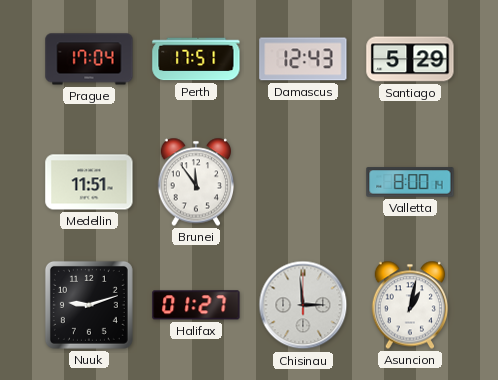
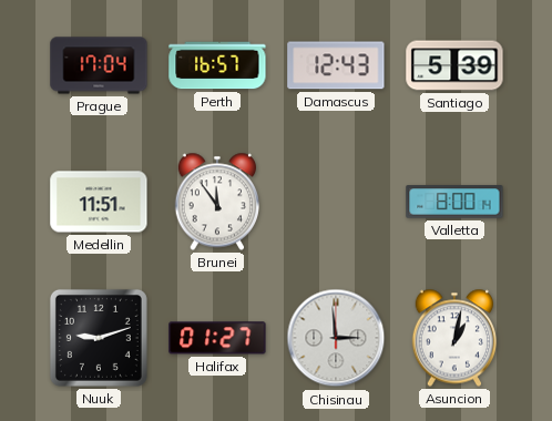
Perth: 17:51 -> 16:57
Santiago: 5:29 -> 5:39
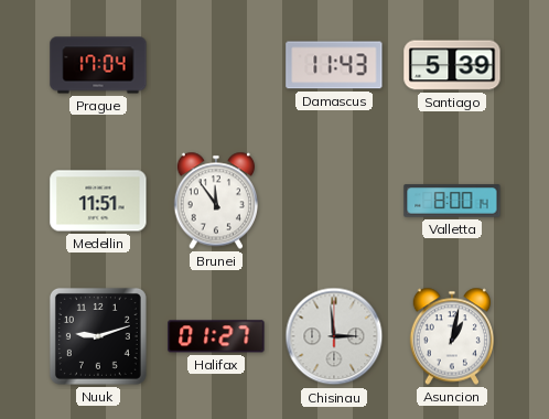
Perth: 16:57 -> none
Damascus: 12:43 -> 11:43
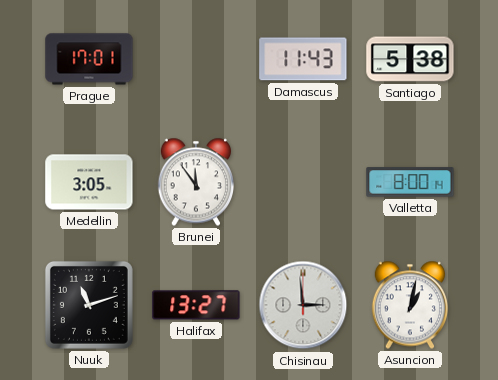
Prague: 17:04 -> 17:01
Santiago: 5:39 -> 5:38
Medellin: 11:51 -> 3:05
Nuuk: 9:12 -> 11:12
Halifax: 01:27 -> 13:27
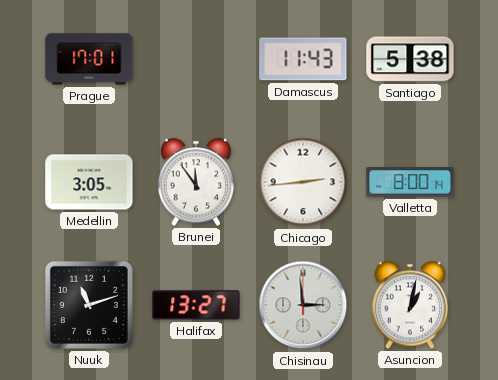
Chicago: none -> 2:44
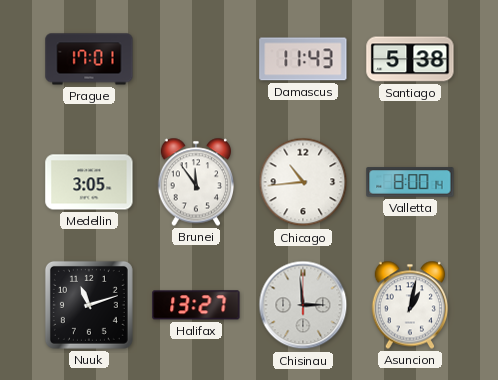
Chicago: 2:44 -> 10:44
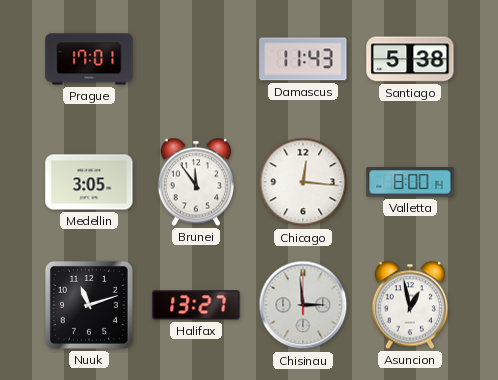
Chicago: 10:44 -> 12:16
Asuncion: 1:02 -> 12:58
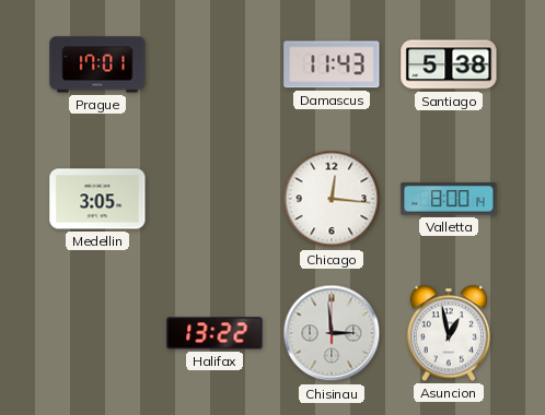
Brunei: 11:54 -> none
Nuuk: 11:12 -> none
Halifax: 13:27 -> 13:22
